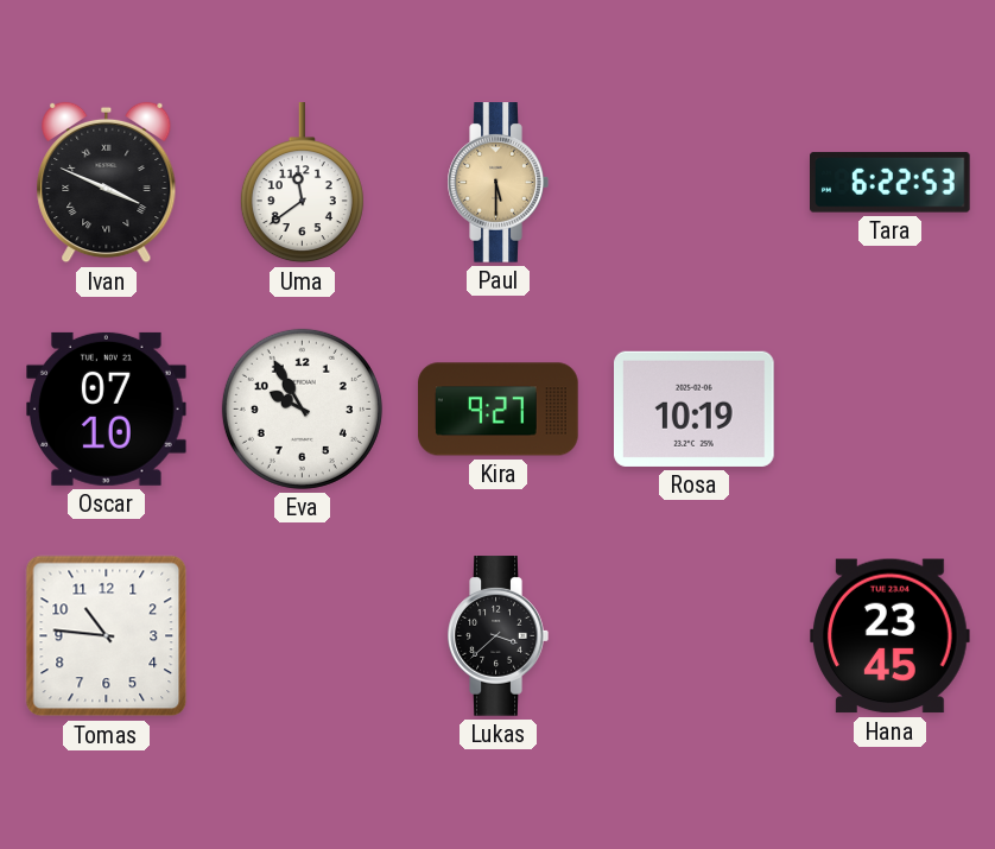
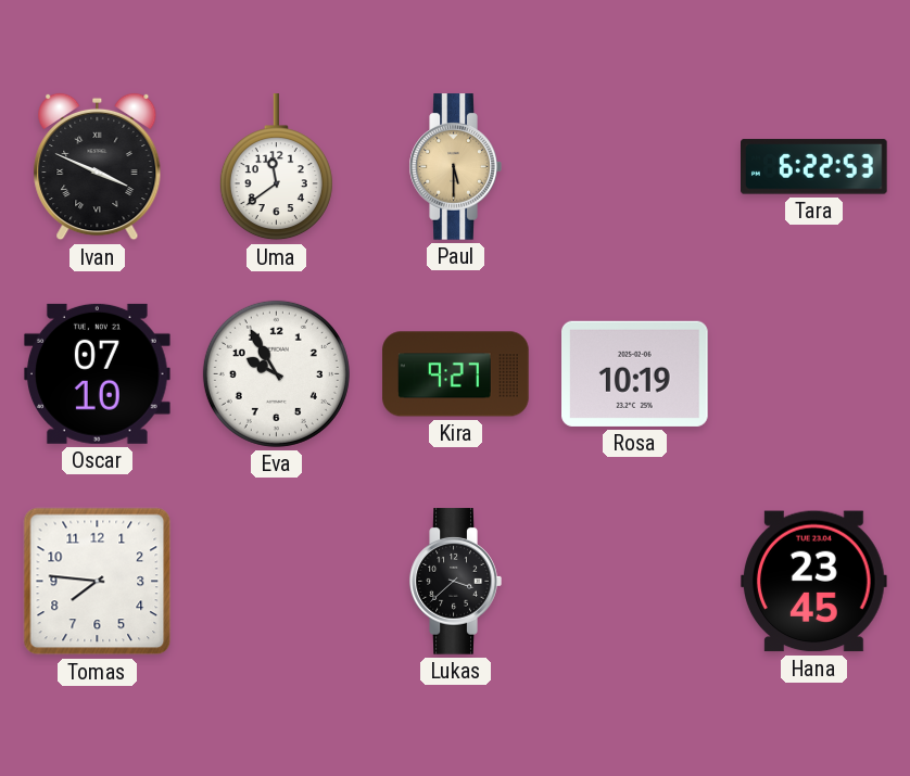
Tomas: 10:46 -> 7:46
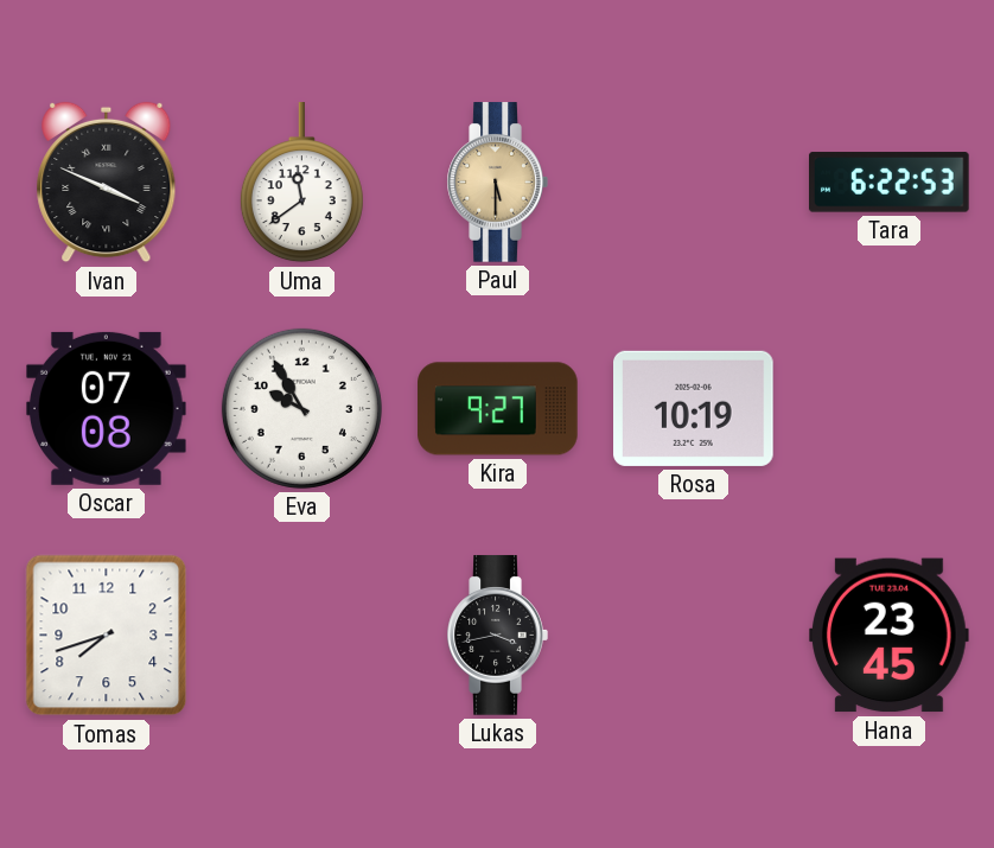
Oscar: 07:10 -> 07:08
Tomas: 7:46 -> 7:42
Lukas: 3:38 -> 3:43
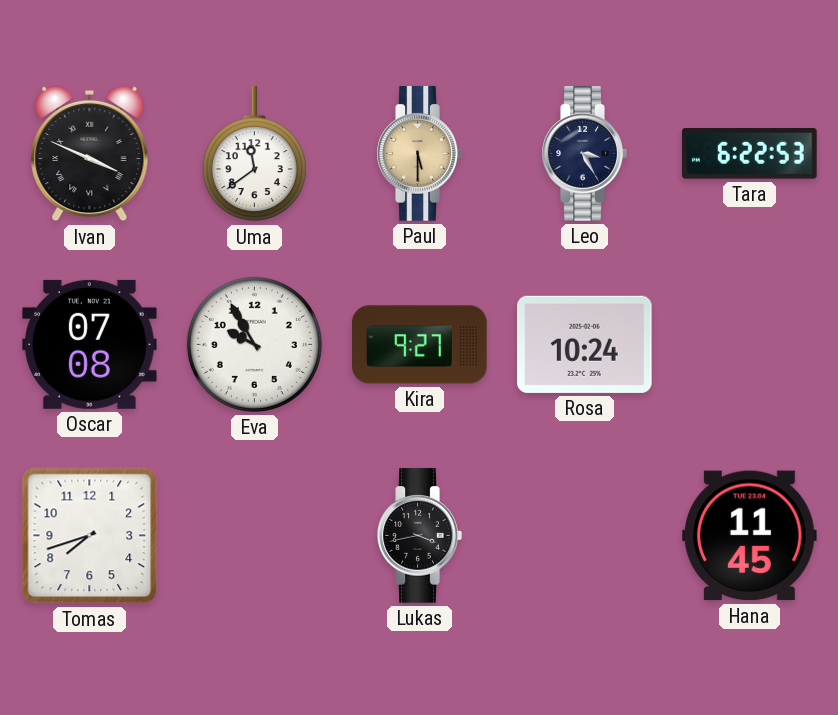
Leo: none -> 3:25
Rosa: 10:19 -> 10:24
Hana: 23:45 -> 11:45
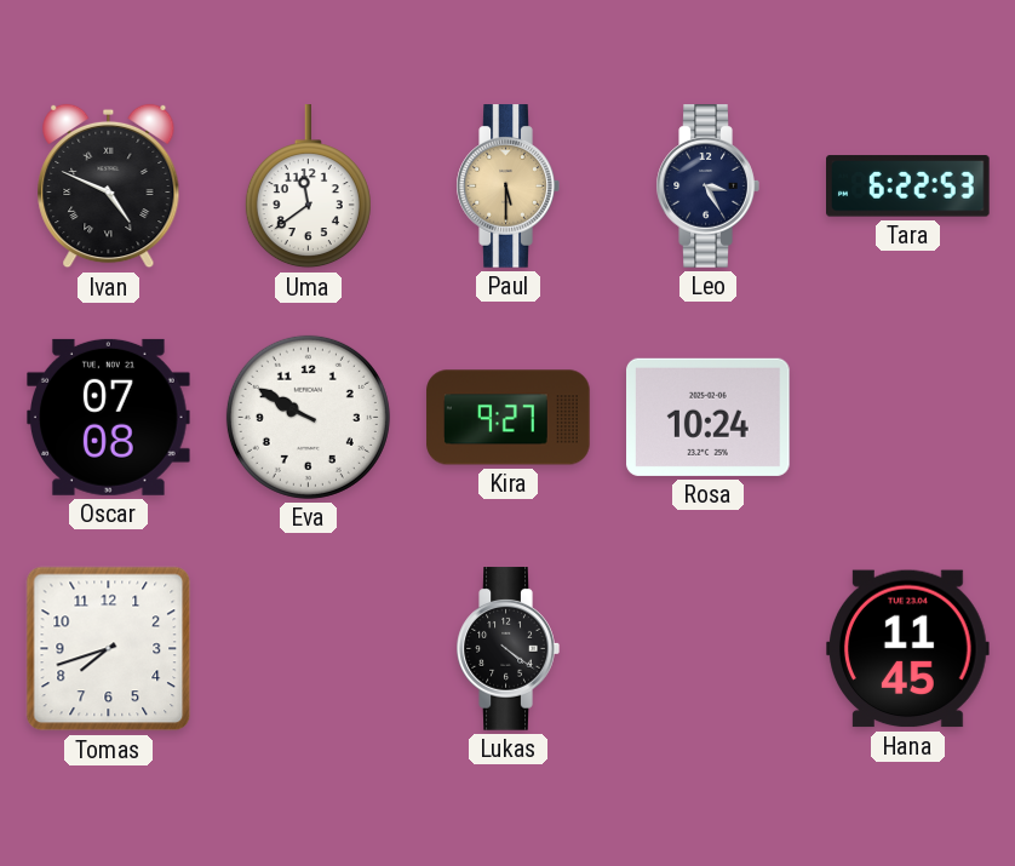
Ivan: 3:49 -> 4:49
Eva: 9:55 -> 9:50
Lukas: 3:43 -> 4:21
